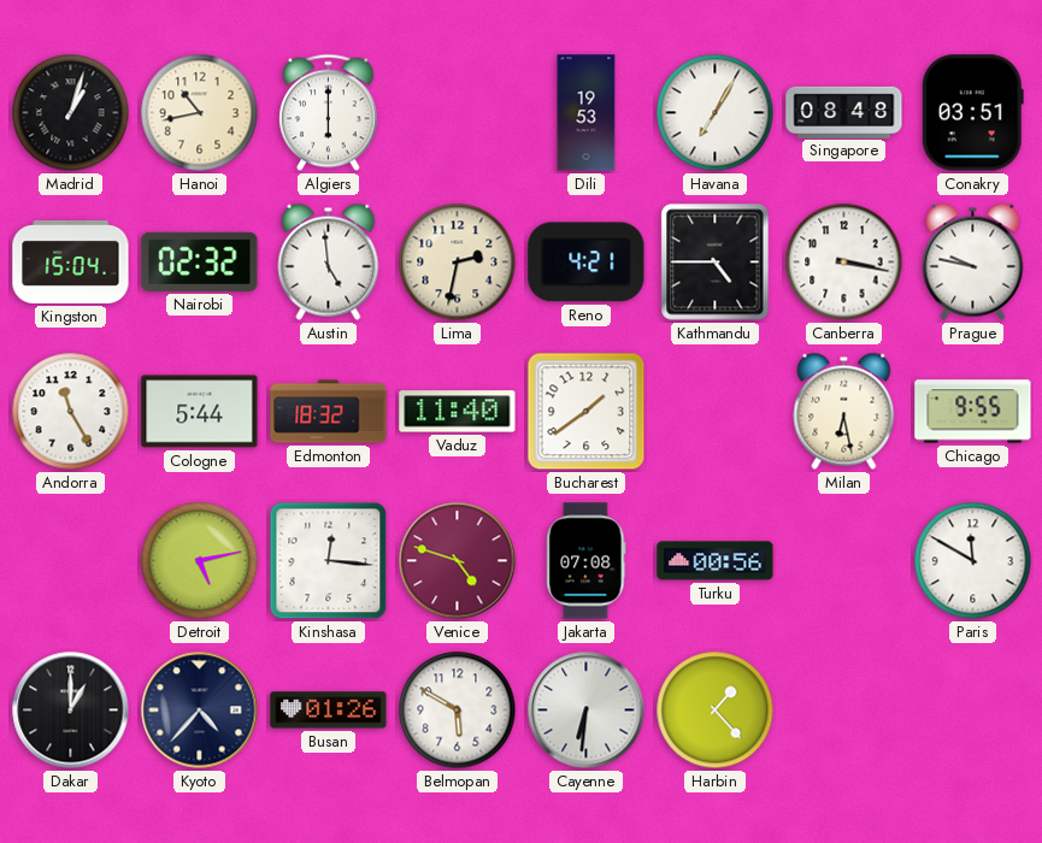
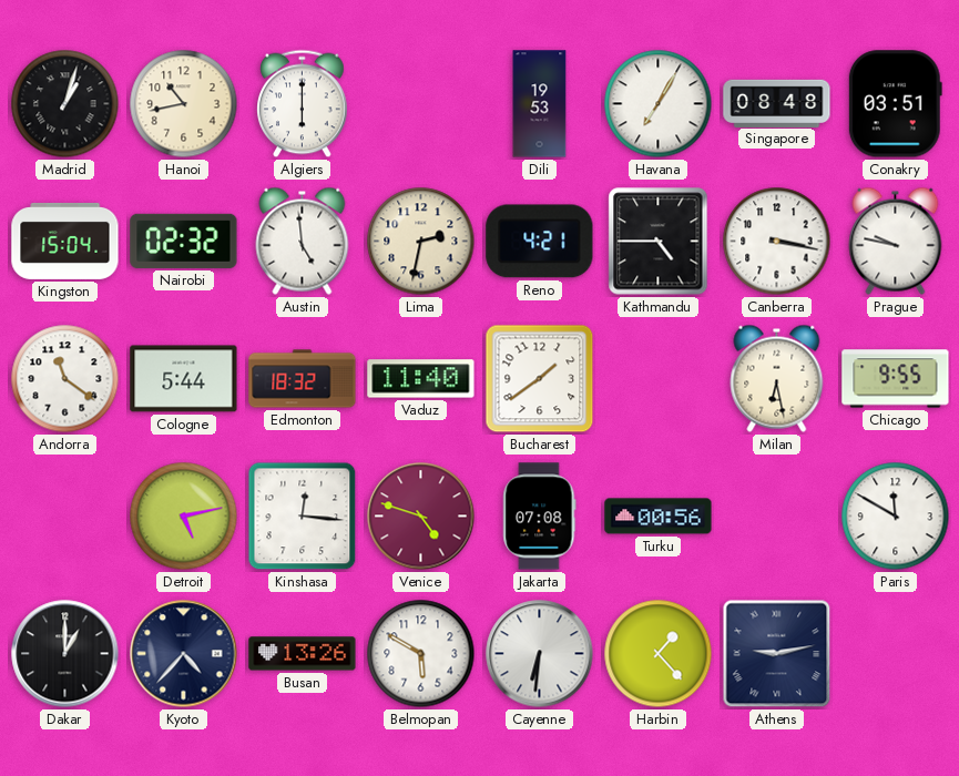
Andorra: 11:25 -> 11:21
Busan: 01:26 -> 13:26
Athens: none -> 9:13
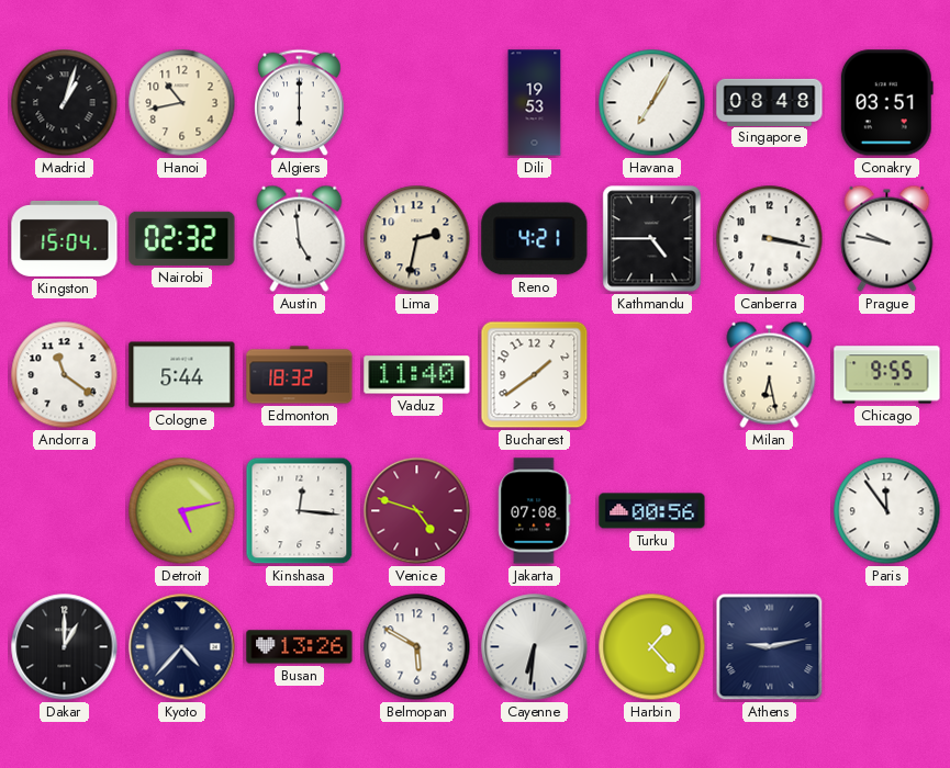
Paris: 11:50 -> 11:54
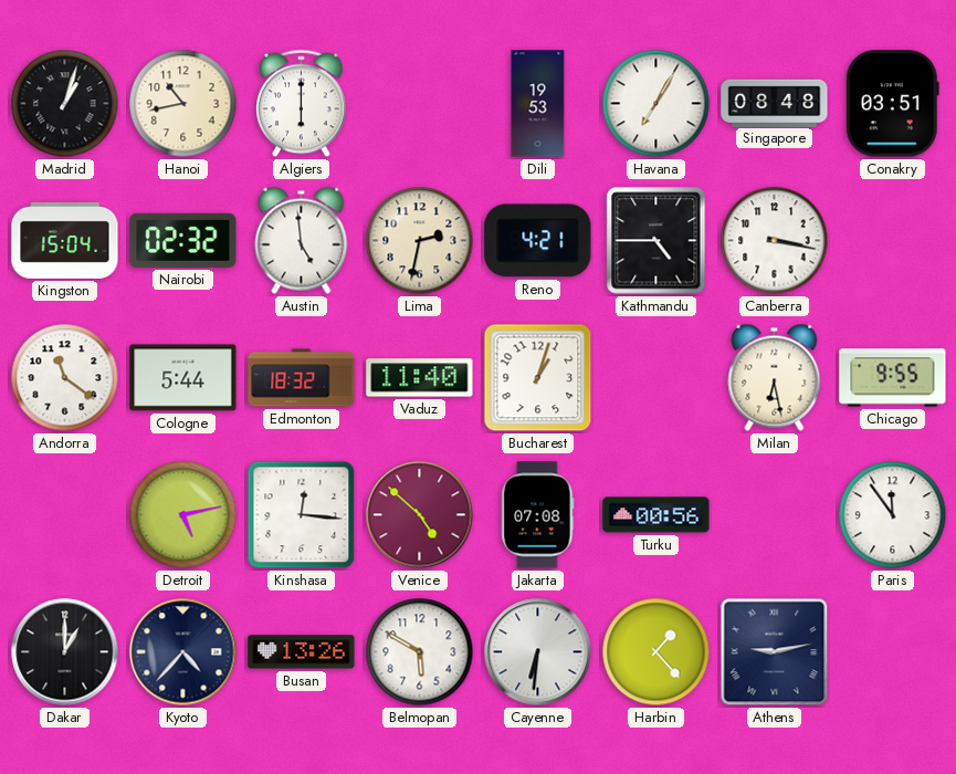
Prague: 9:47 -> none
Bucharest: 1:39 -> 1:03
Venice: 4:48 -> 4:52
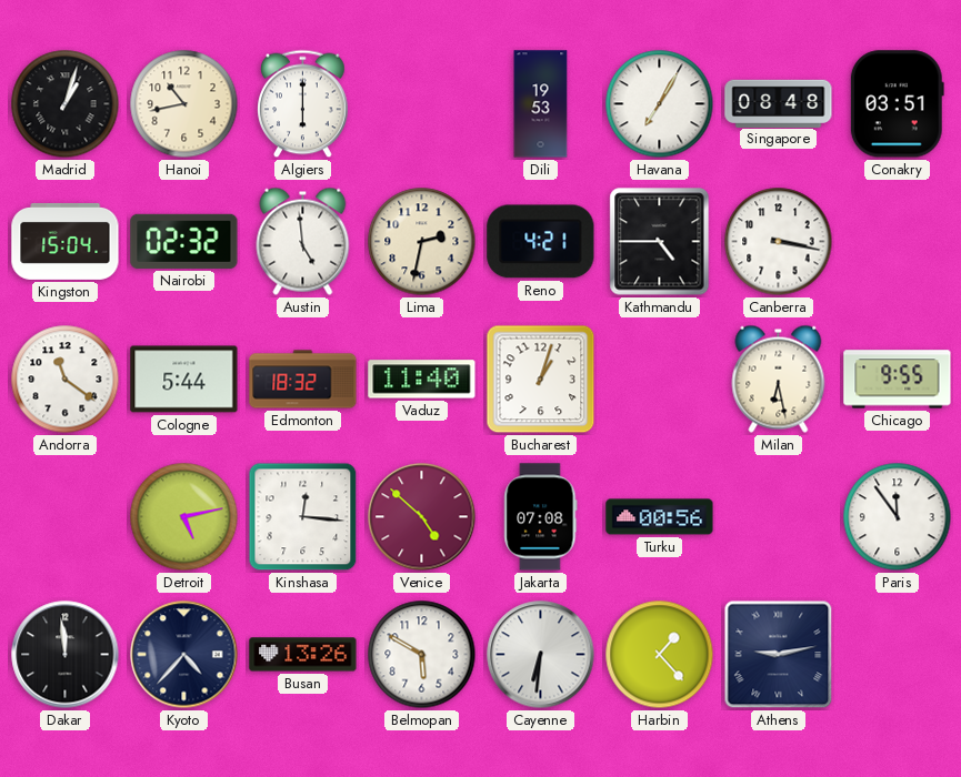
Dakar: 1:00 -> 11:59
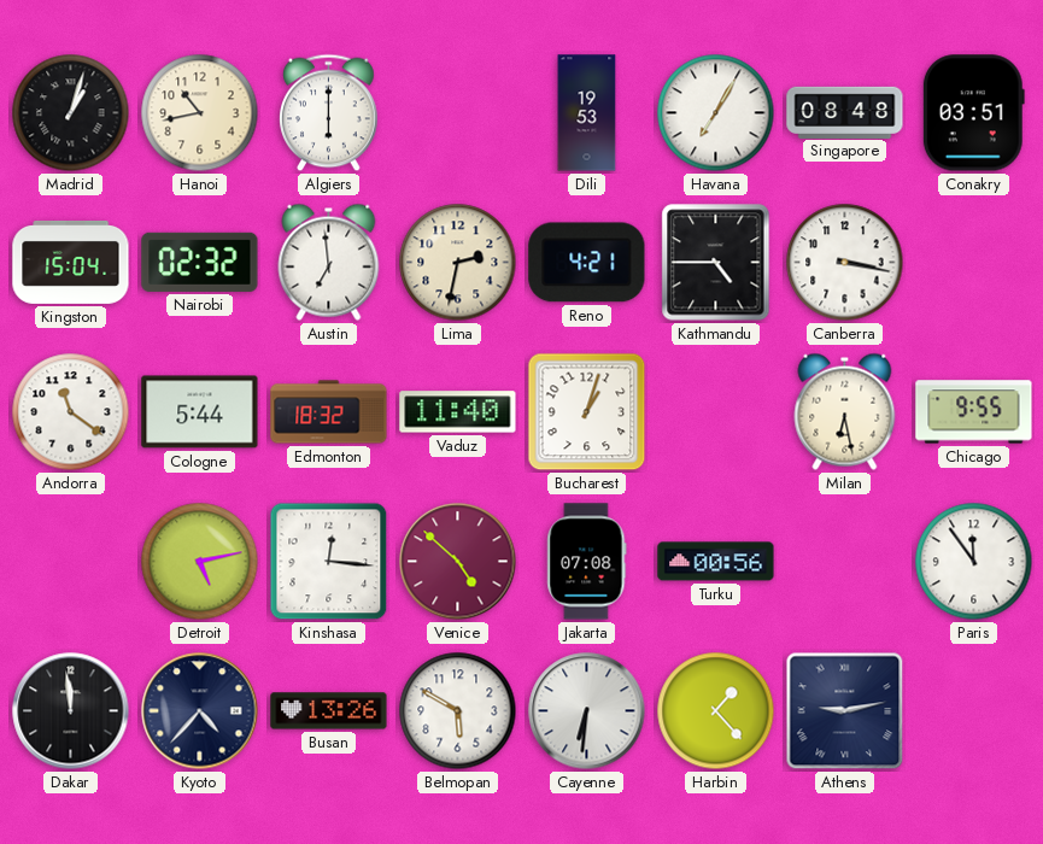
Austin: 4:59 -> 6:59
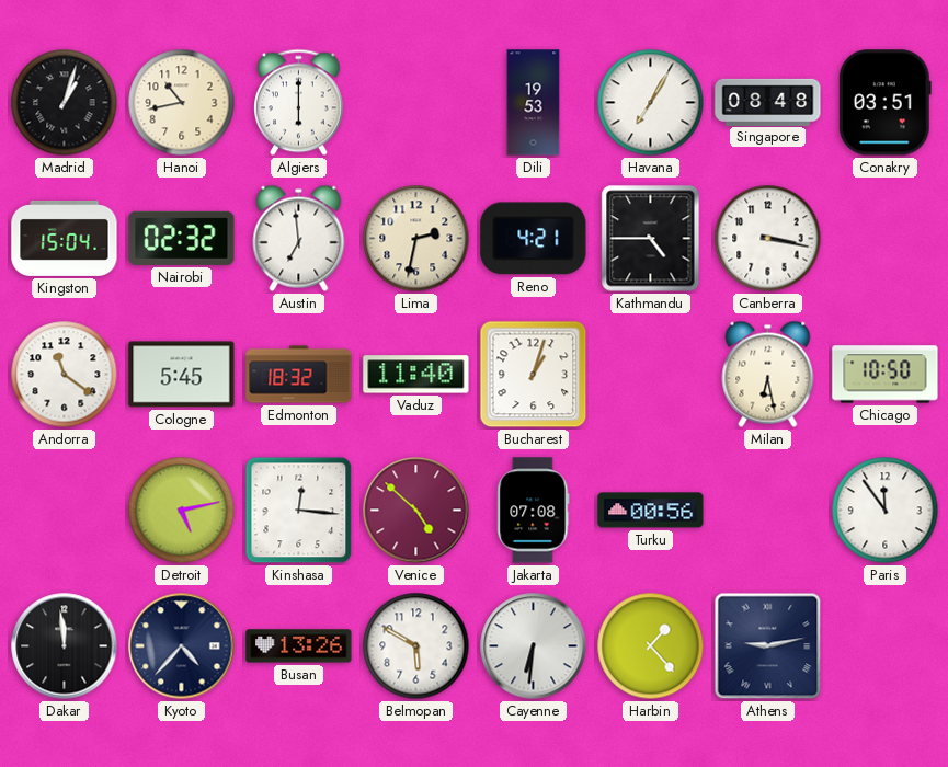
Cologne: 5:44 -> 5:45
Chicago: 9:55 -> 10:50
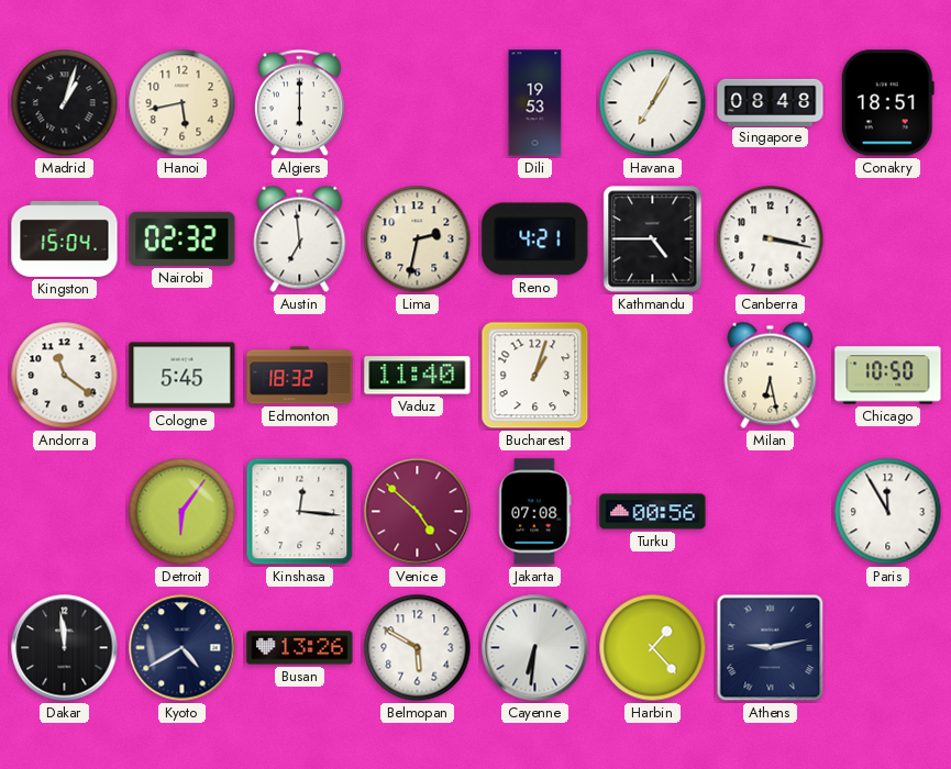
Hanoi: 10:43 -> 5:43
Conakry: 03:51 -> 18:51
Detroit: 5:13 -> 6:06
Paris: 11:54 -> 11:55
Kyoto: 4:37 -> 4:40
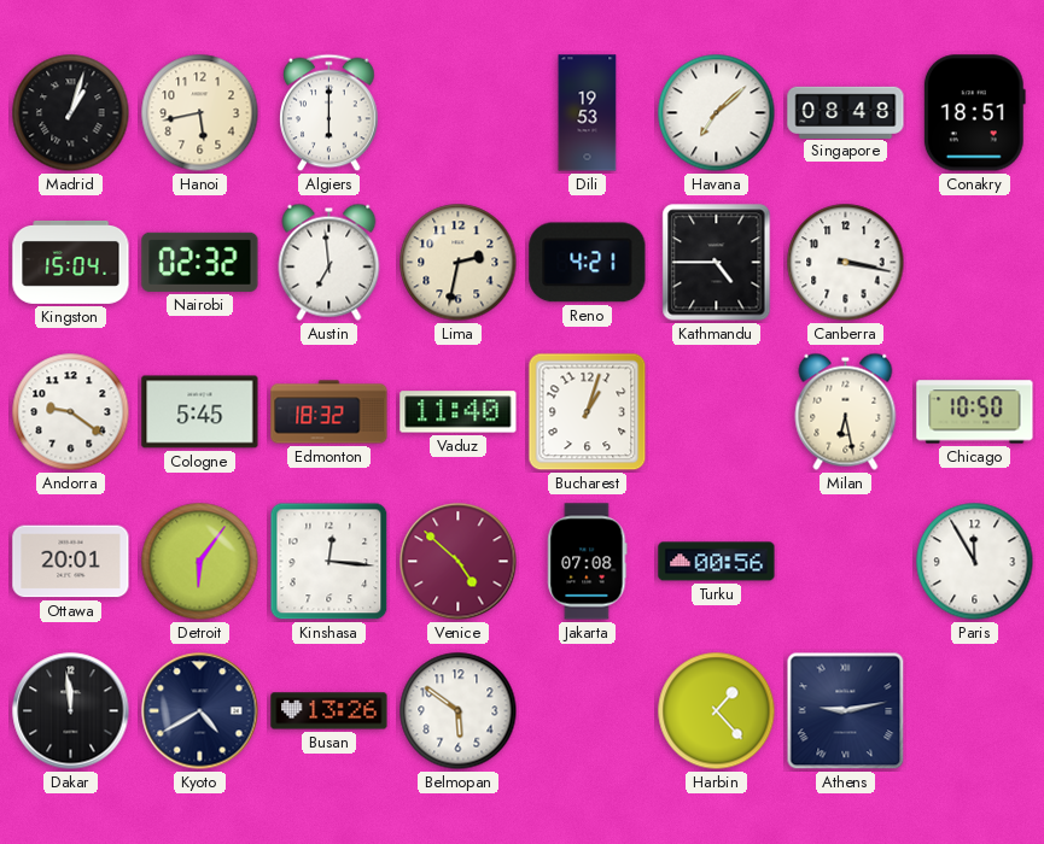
Havana: 7:05 -> 7:08
Andorra: 11:21 -> 9:21
Ottawa: none -> 20:01
Belmopan: 5:50 -> 5:51
Cayenne: 6:31 -> none
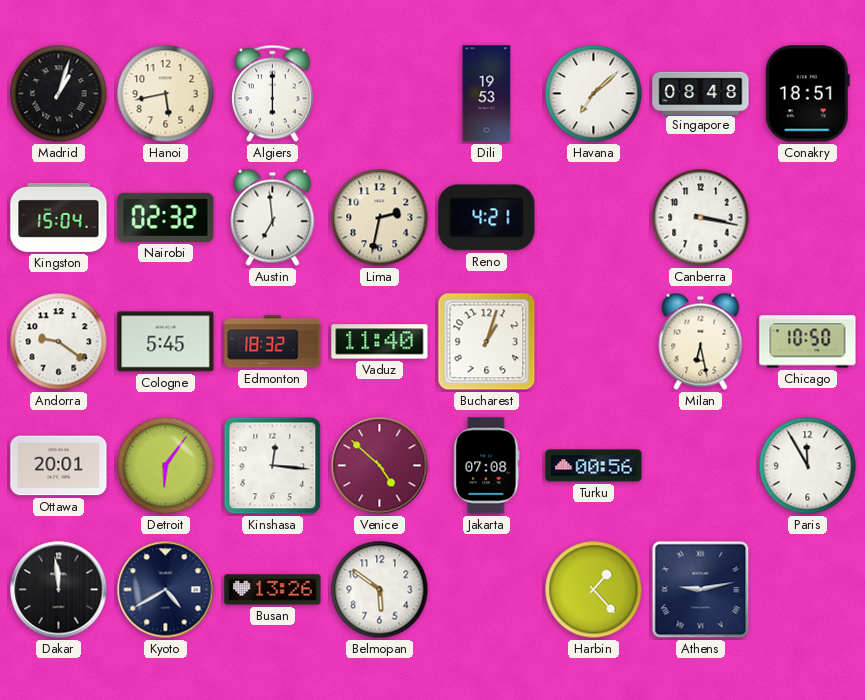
Kathmandu: 4:45 -> none
